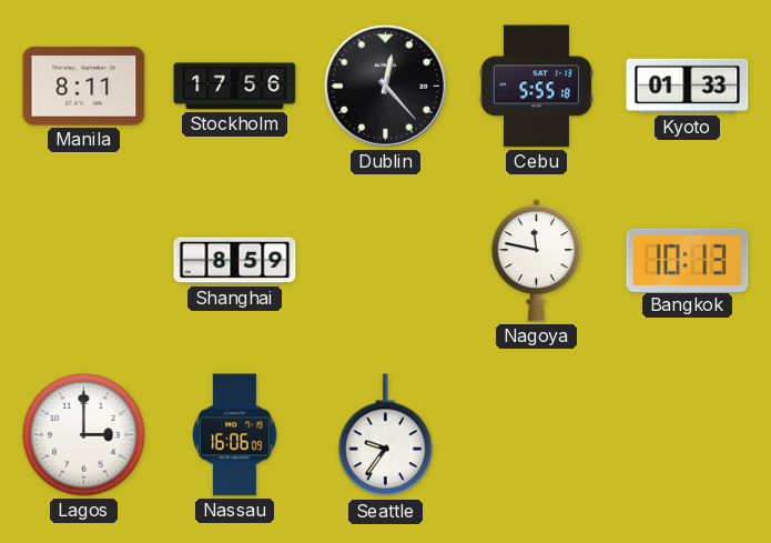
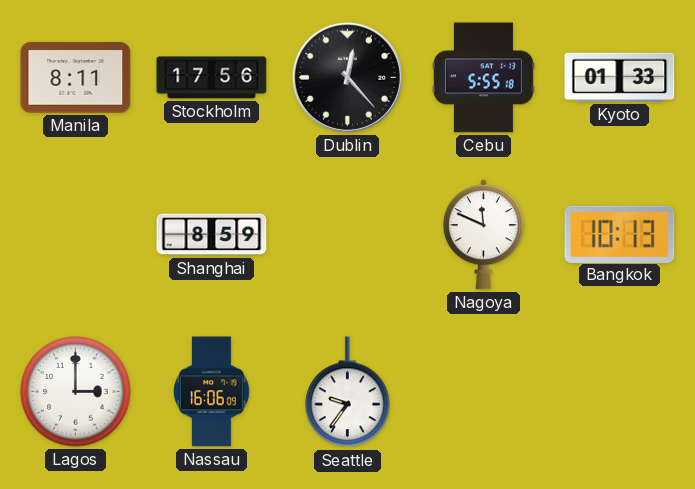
Nagoya: 11:47 -> 11:49
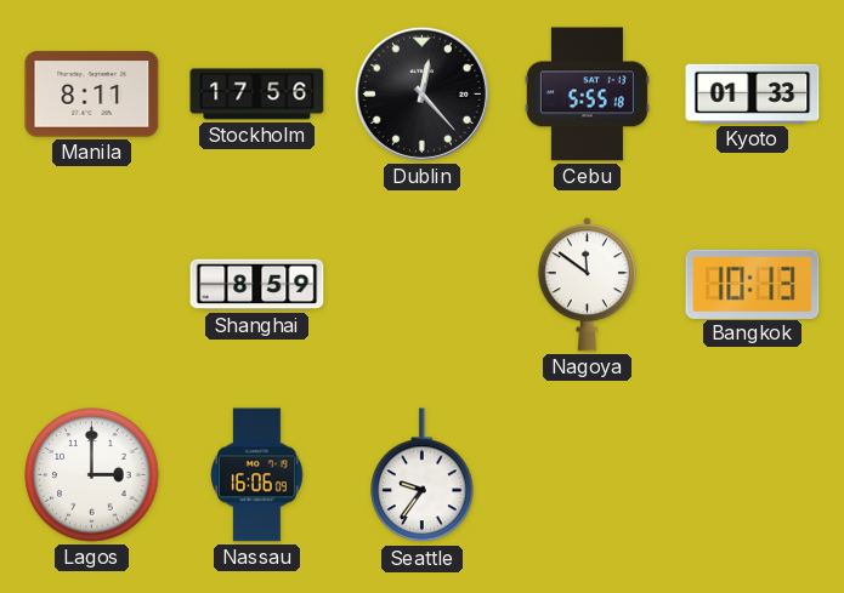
Nagoya: 11:49 -> 11:51
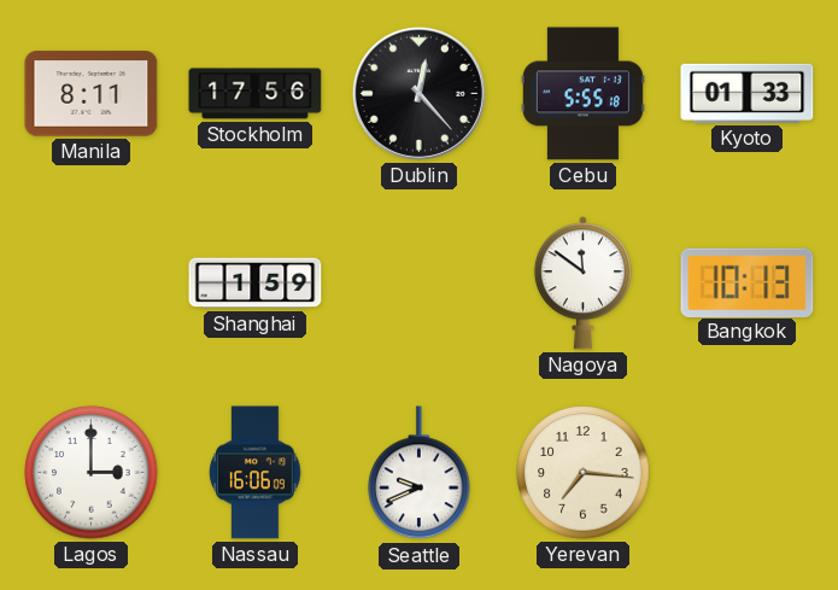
Shanghai: 8:59 -> 1:59
Seattle: 9:36 -> 9:41
Yerevan: none -> 7:16
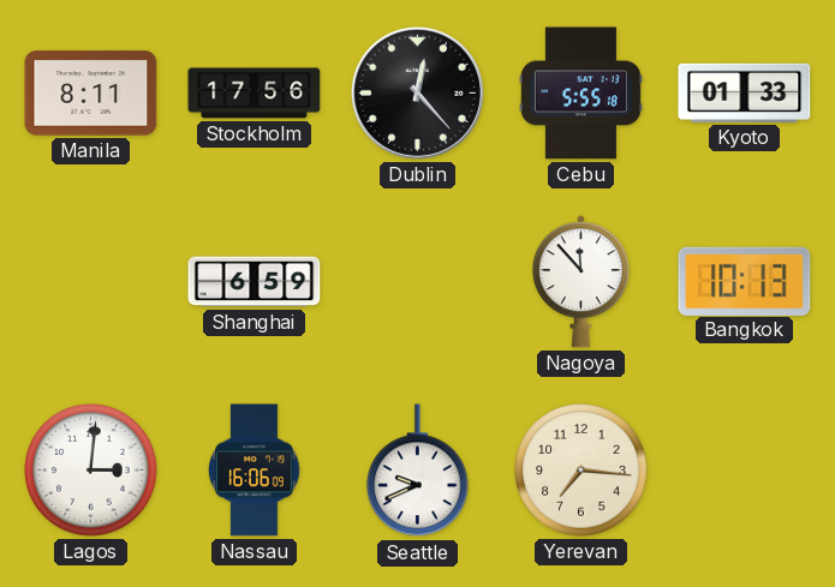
Shanghai: 1:59 -> 6:59
Nagoya: 11:51 -> 11:53
Lagos: 3:00 -> 3:01
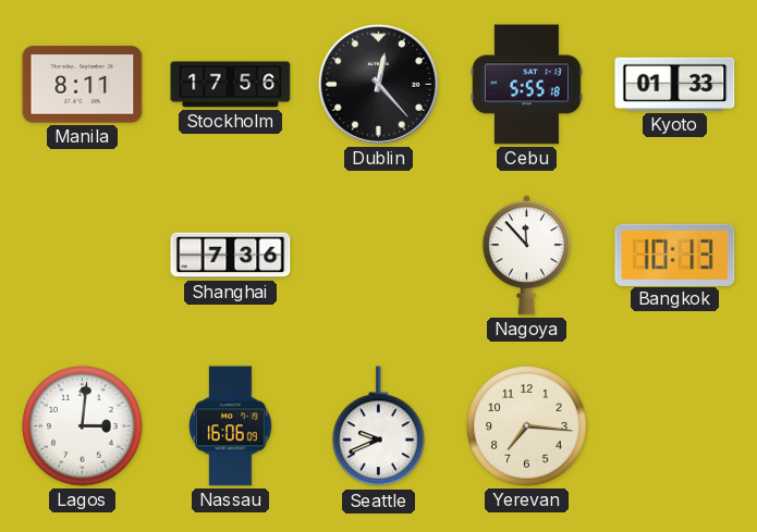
Shanghai: 6:59 -> 7:36
